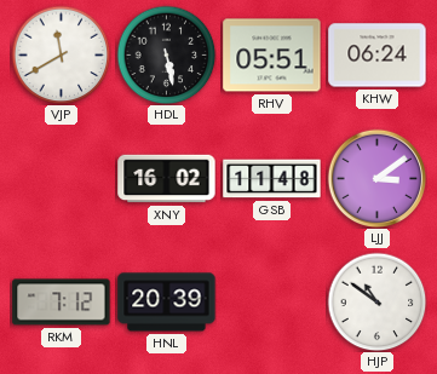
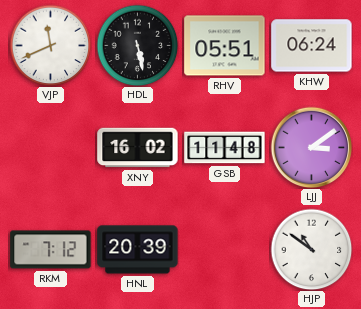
VJP: 11:40 -> 11:41
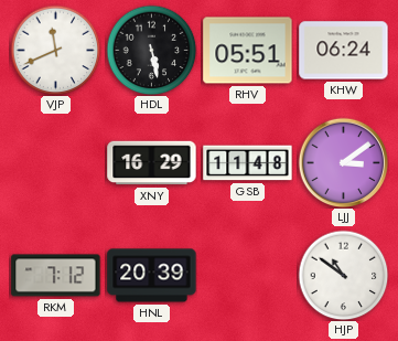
XNY: 16:02 -> 16:29
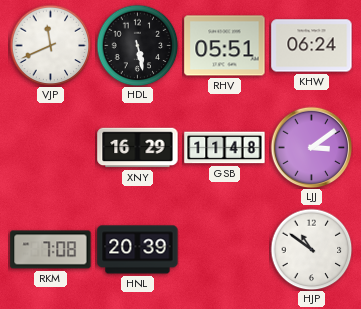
RKM: 7:12 -> 7:08
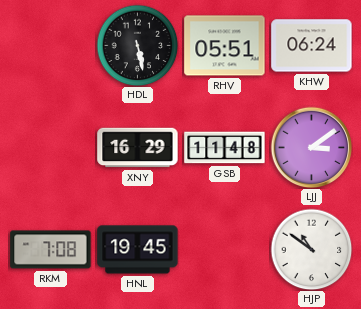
VJP: 11:41 -> none
HNL: 20:39 -> 19:45
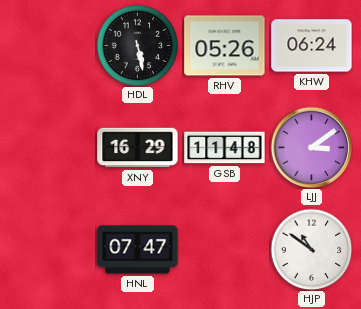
RHV: 05:51 -> 05:26
RKM: 7:08 -> none
HNL: 19:45 -> 07:47
